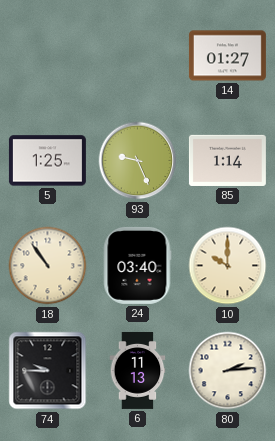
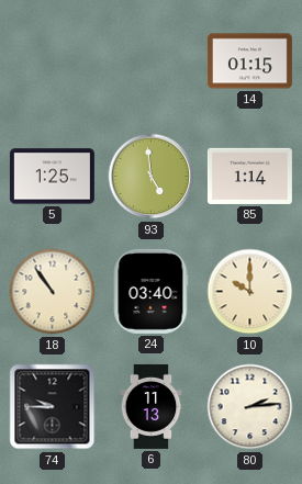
14: 01:27 -> 01:15
93: 9:26 -> 4:59
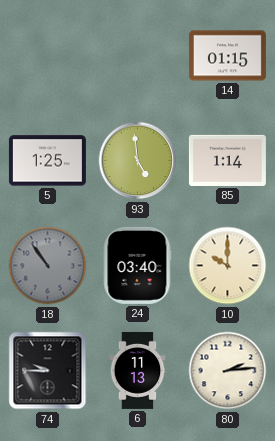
18 dial: cream -> grey
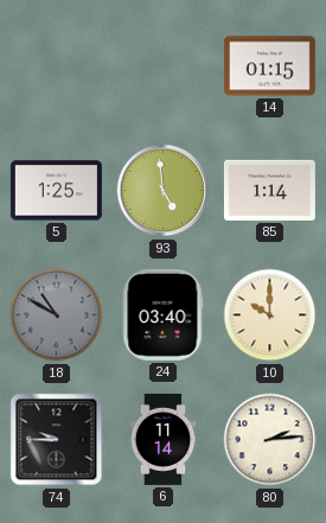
18: 10:54 -> 10:50
6: 11:13 -> 11:14
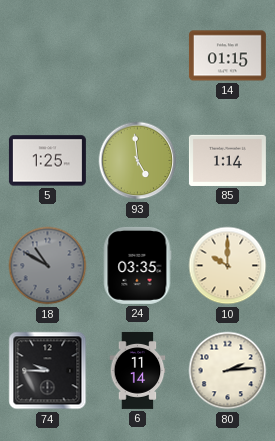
24: 03:40 -> 03:35
